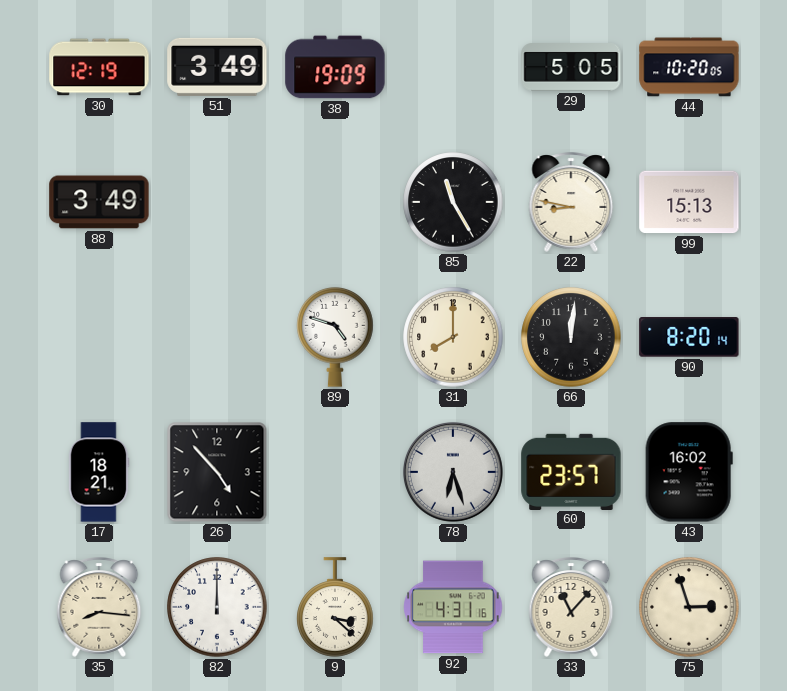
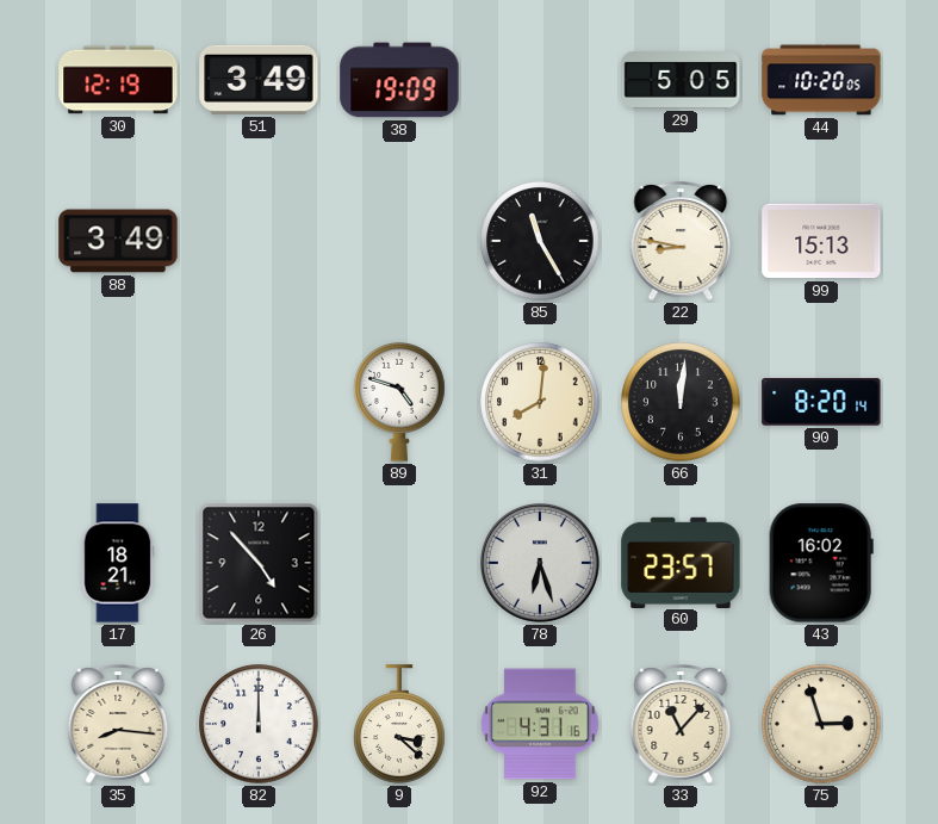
31: 8:00 -> 8:01
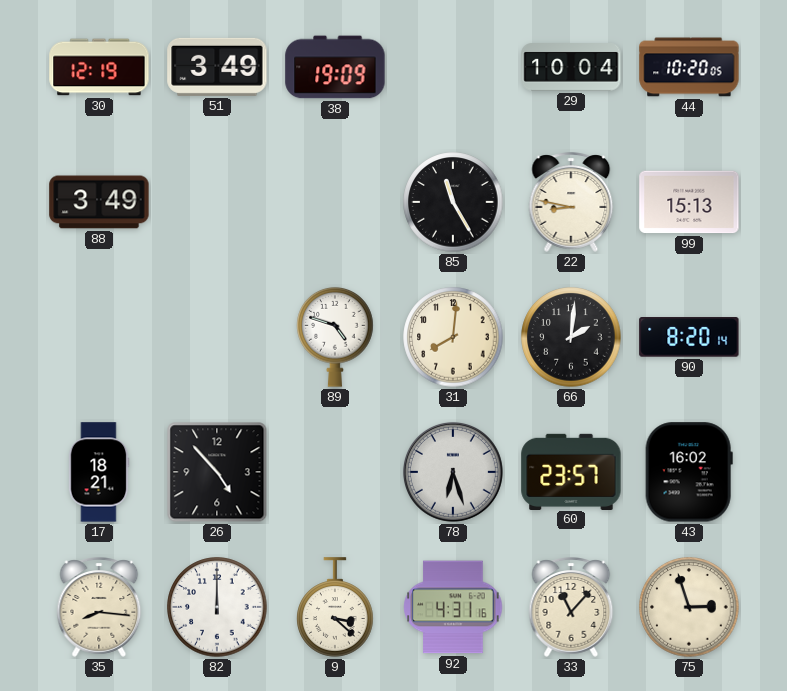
29: 5:05 -> 10:04
66: 12:01 -> 2:01
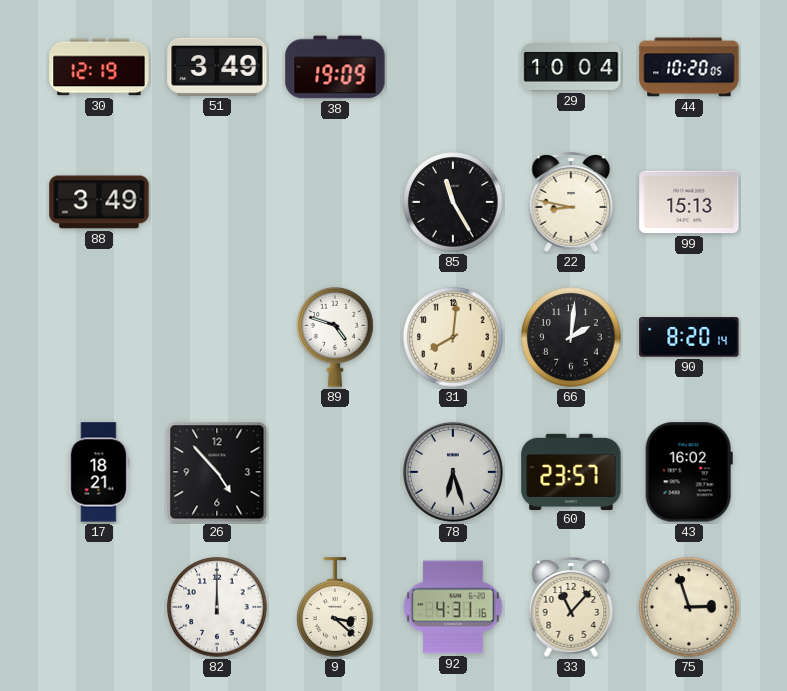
35: 8:16 -> none
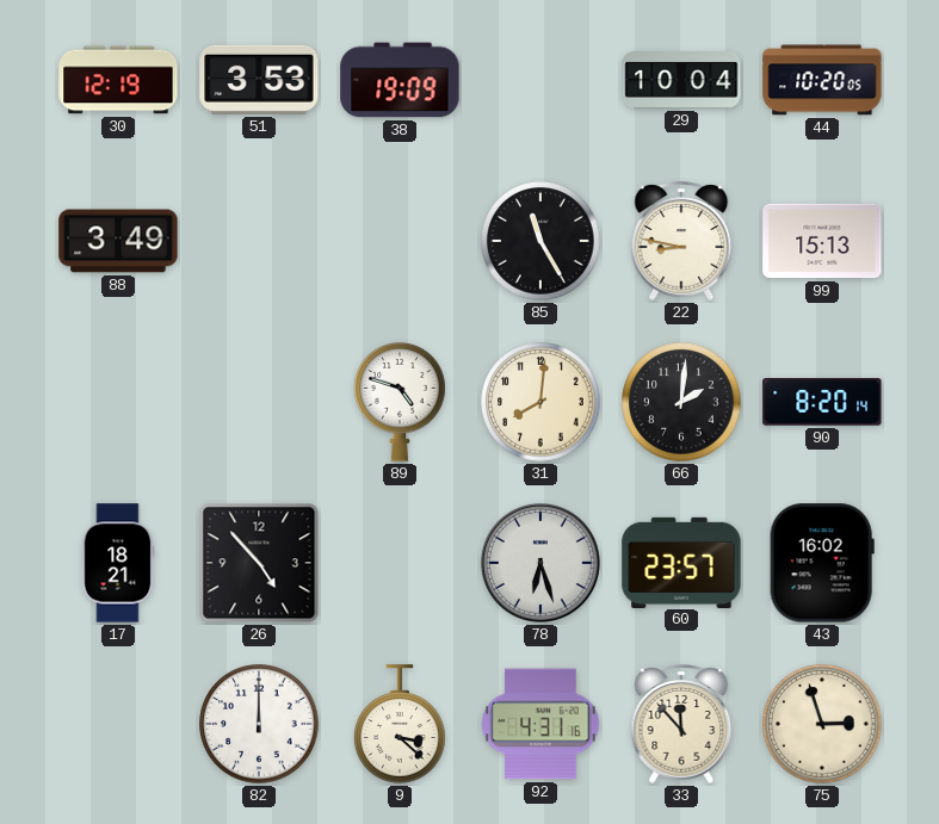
51: 3:49 -> 3:53
33: 11:07 -> 11:53
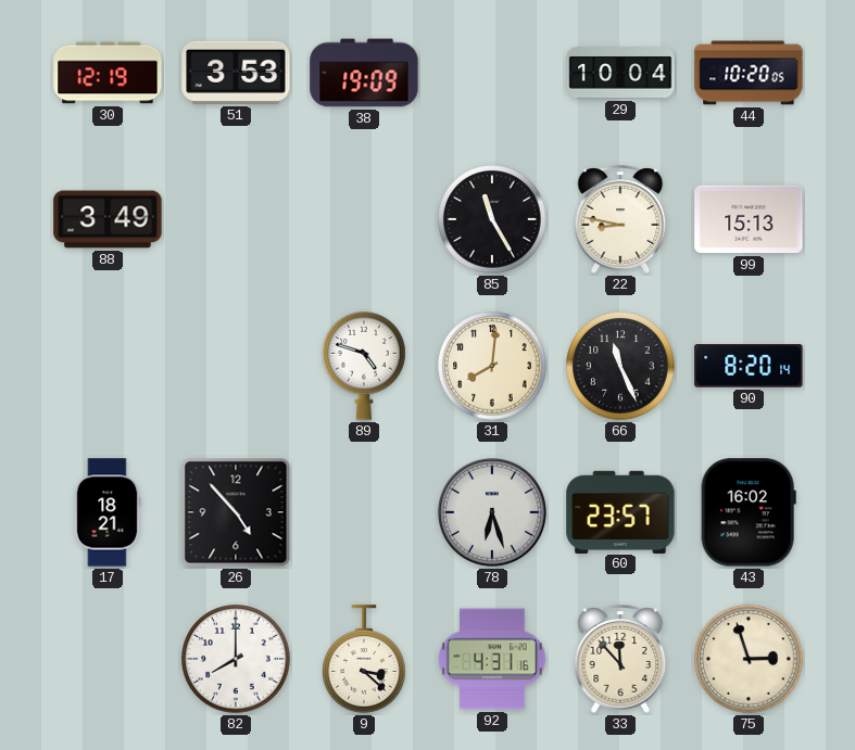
66: 2:01 -> 11:26
82: 12:00 -> 8:00
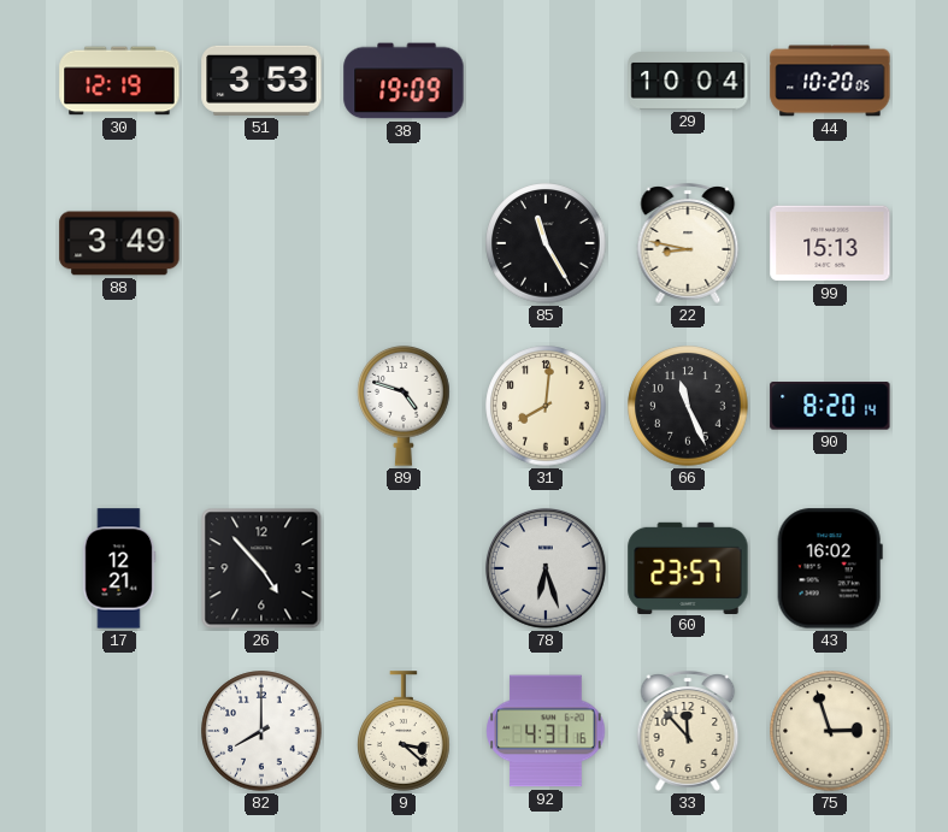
17: 18:21 -> 12:21
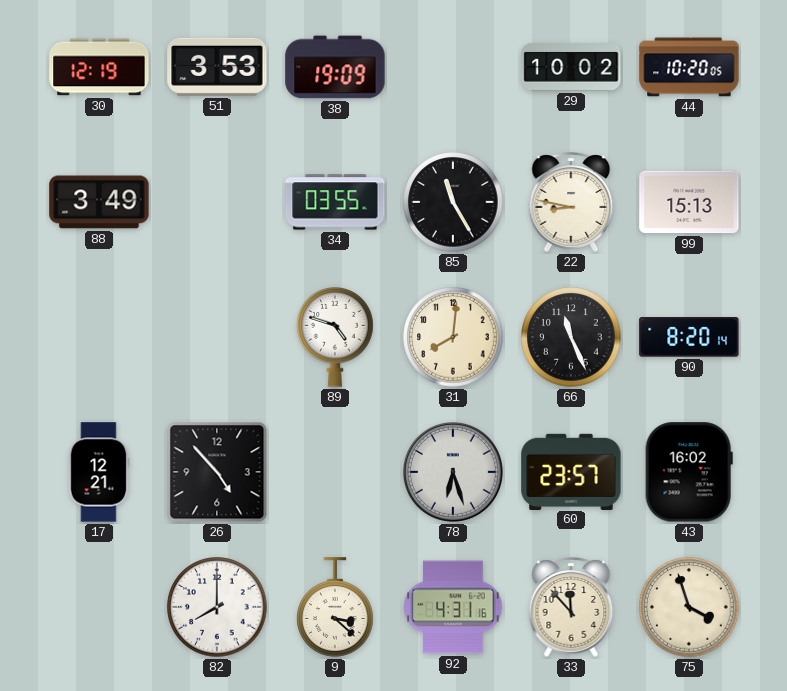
29: 10:04 -> 10:02
34: none -> 03:55
75: 2:57 -> 3:57
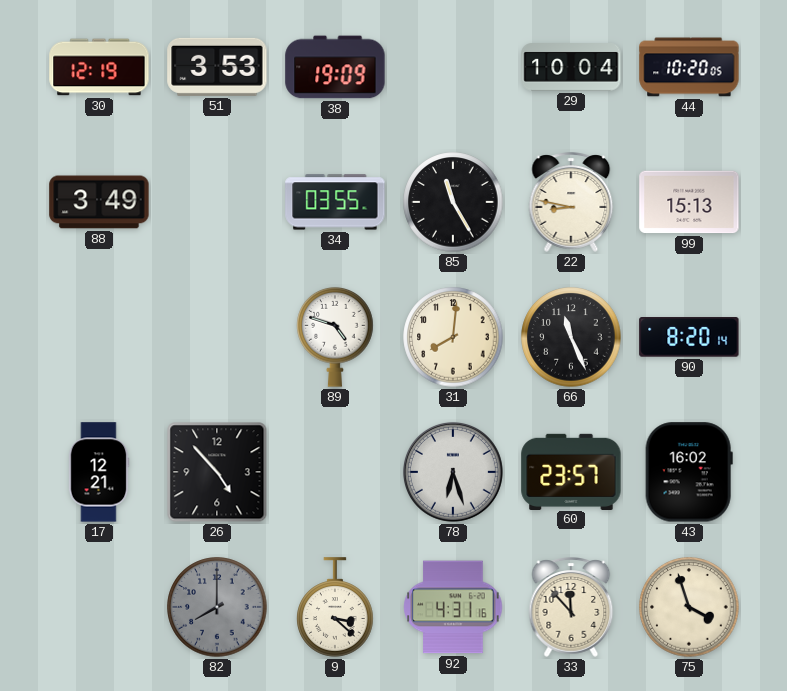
29: 10:02 -> 10:04
82 dial: white -> grey
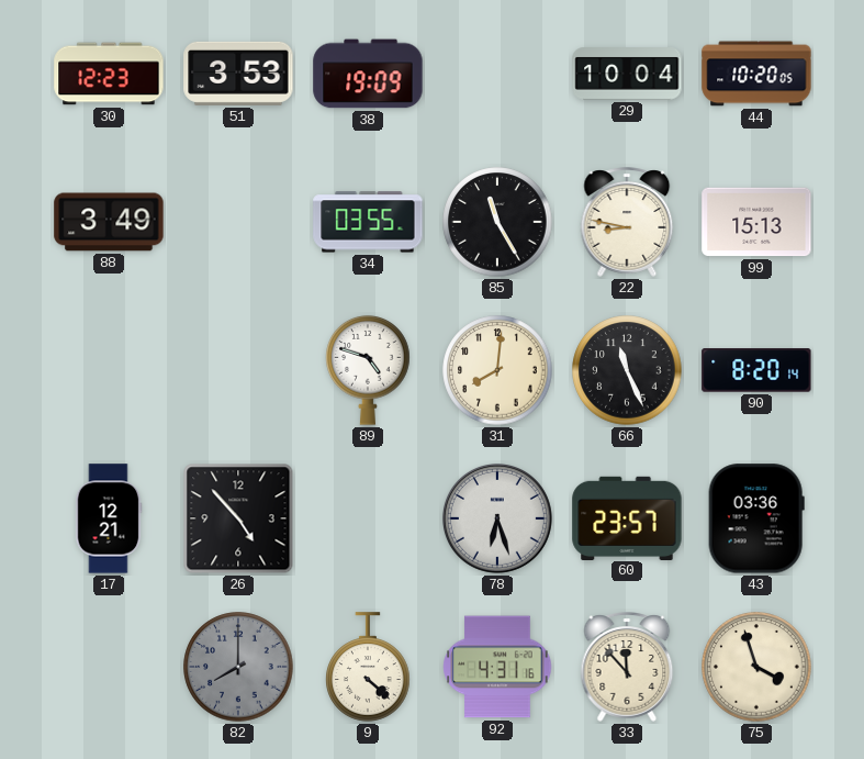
30: 12:19 -> 12:23
43: 16:02 -> 03:36
9: 3:22 -> 4:22
